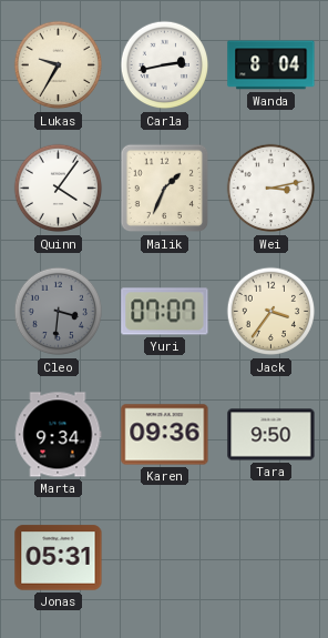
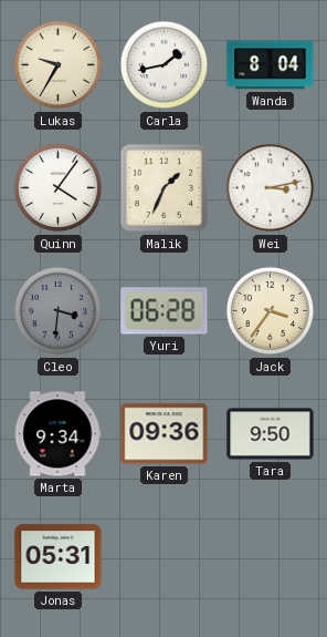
Carla: 2:43 -> 1:43
Yuri: 07:07 -> 06:28
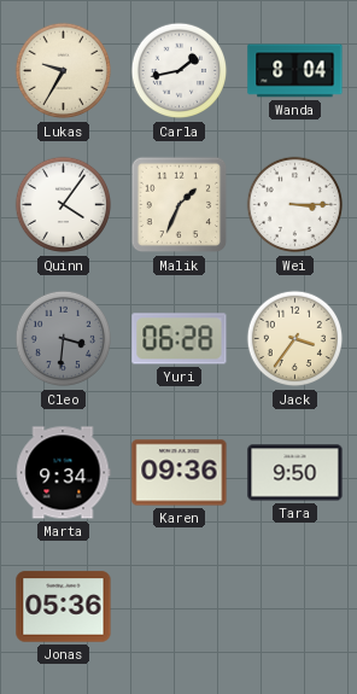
Wei: 3:13 -> 3:15
Jonas: 05:31 -> 05:36
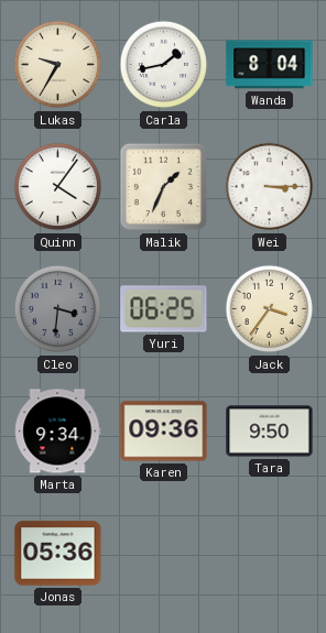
Yuri: 06:28 -> 06:25
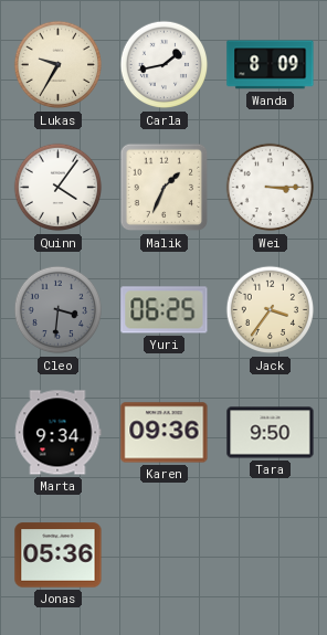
Wanda: 8:04 -> 8:09
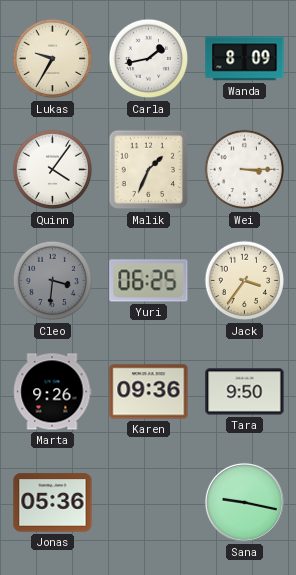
Marta: 9:34 -> 9:26
Sana: none -> 9:17
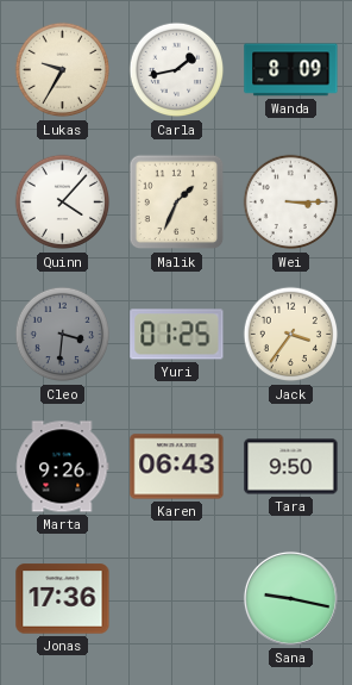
Quinn: 4:06 -> 4:07
Yuri: 06:25 -> 01:25
Karen: 09:36 -> 06:43
Jonas: 05:36 -> 17:36
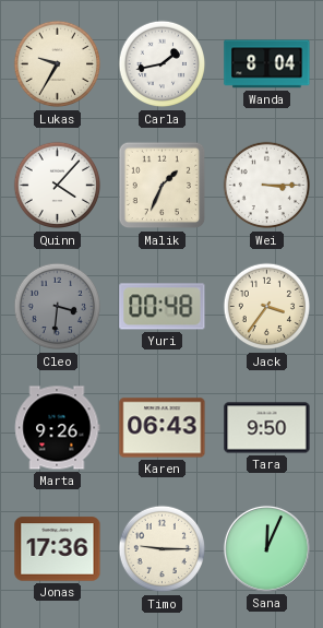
Wanda: 8:09 -> 8:04
Yuri: 01:25 -> 00:48
Timo: none -> 9:15
Sana: 9:17 -> 12:04
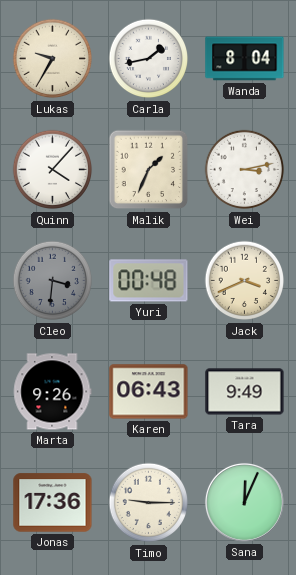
Wei: 3:15 -> 3:13
Jack: 3:36 -> 3:41
Tara: 9:50 -> 9:49
